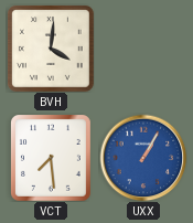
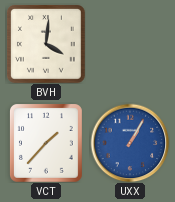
VCT: 7:29 -> 1:37
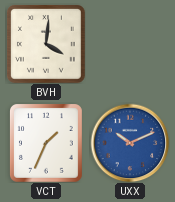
VCT: 1:37 -> 1:34
UXX: 1:05 -> 10:11
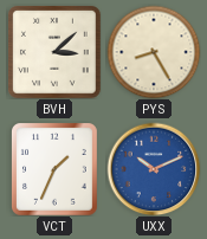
BVH: 4:01 -> 3:08
PYS: none -> 8:25
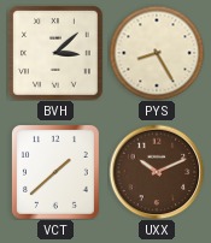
VCT: 1:34 -> 1:38
UXX dial: blue -> brown
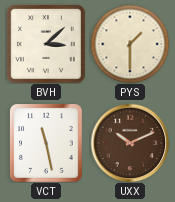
PYS: 8:25 -> 1:30
VCT: 1:38 -> 11:28
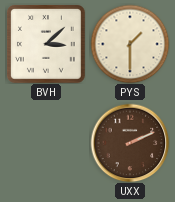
VCT: 11:28 -> none
UXX: 10:11 -> 2:11
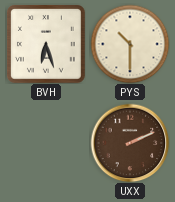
BVH: 3:08 -> 6:27
PYS: 1:30 -> 10:30
